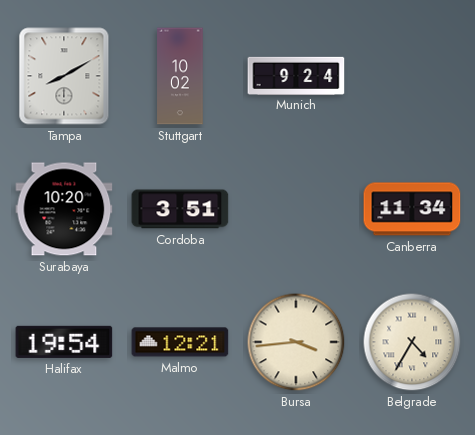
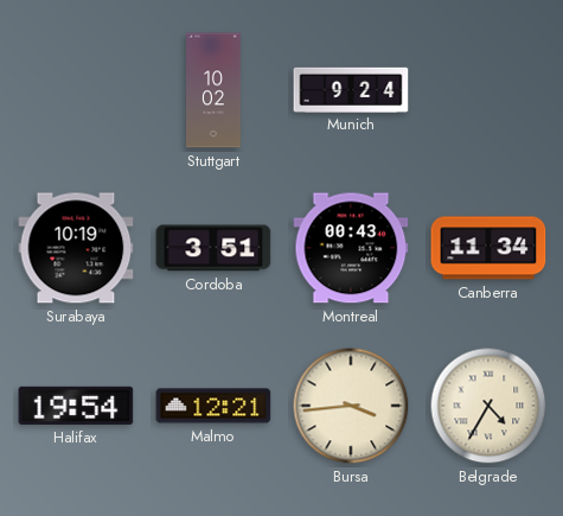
Tampa: 8:10 -> none
Surabaya: 10:20 -> 10:19
Montreal: none -> 00:43
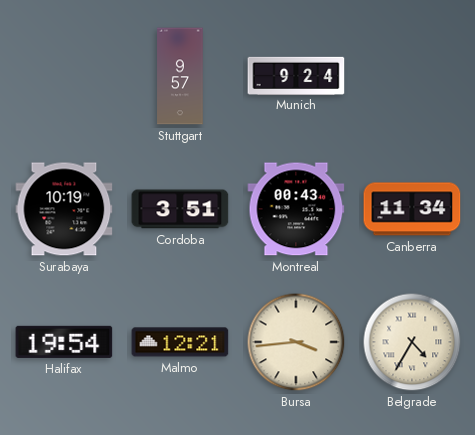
Stuttgart: 10:02 -> 9:57
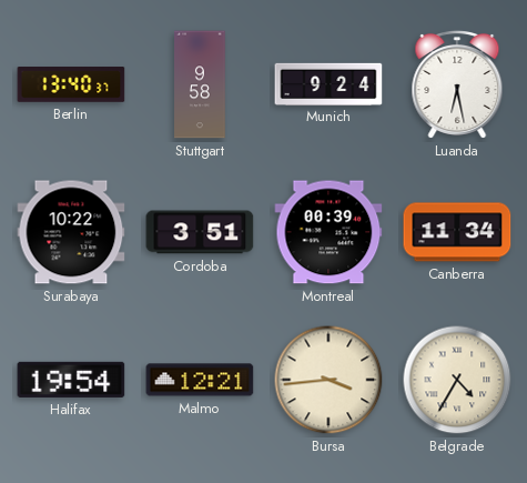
Berlin: none -> 13:40
Stuttgart: 9:57 -> 9:58
Luanda: none -> 6:28
Surabaya: 10:19 -> 10:22
Montreal: 00:43 -> 00:39
